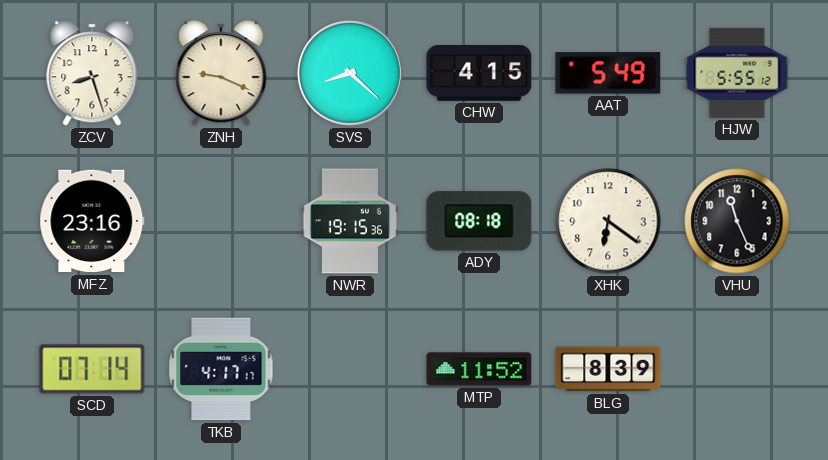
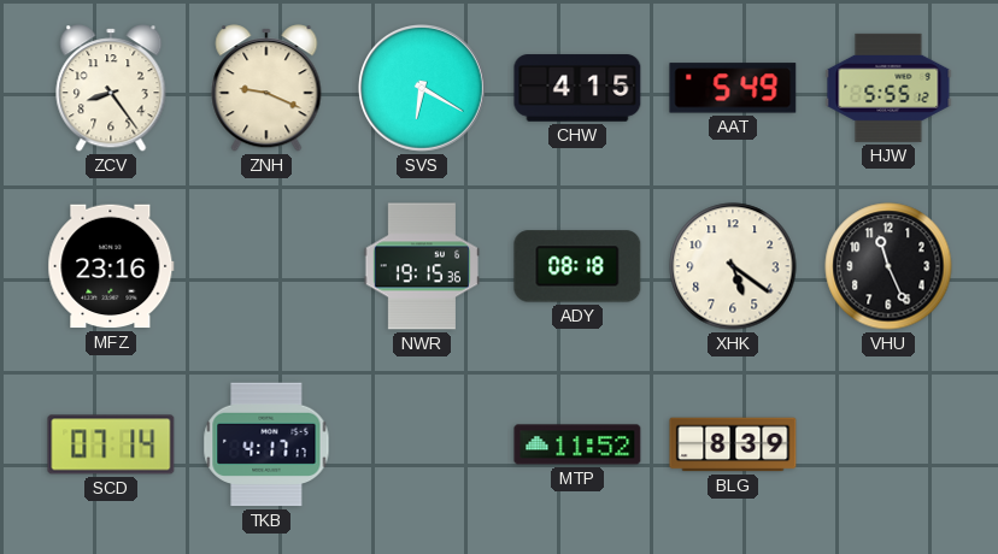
ZCV: 8:27 -> 8:24
SVS: 8:22 -> 6:20
XHK: 6:21 -> 5:21
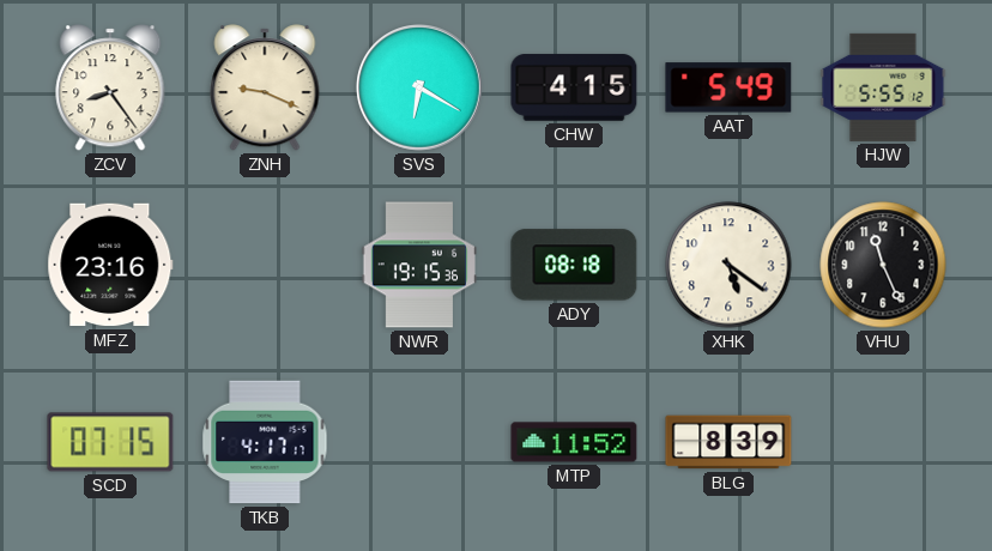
SCD: 07:14 -> 07:15
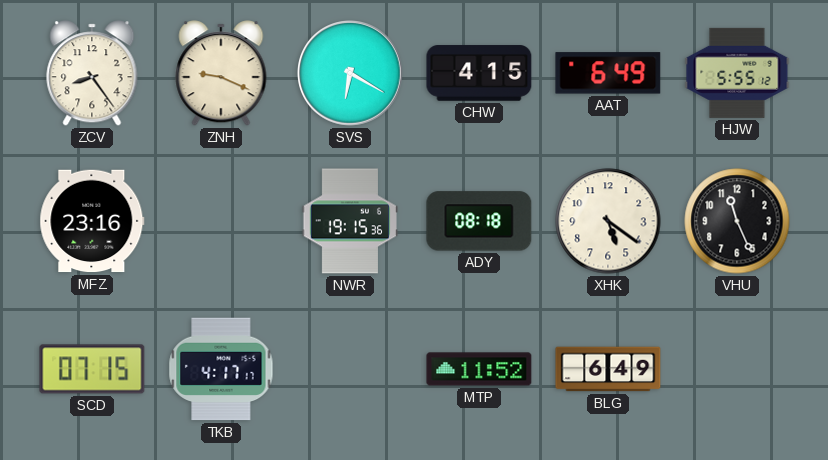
AAT: 5:49 -> 6:49
BLG: 8:39 -> 6:49
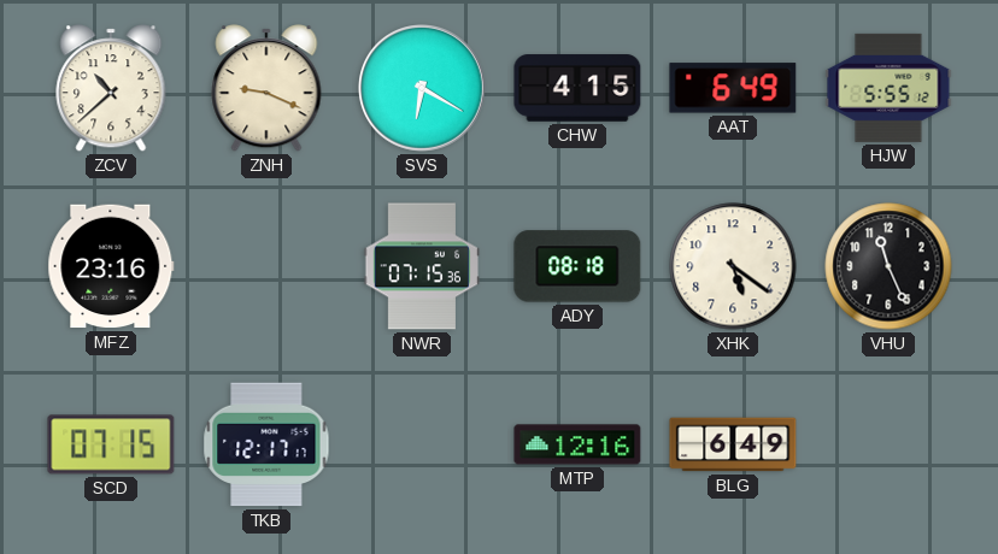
ZCV: 8:24 -> 10:38
NWR: 19:15 -> 07:15
TKB: 4:17 -> 12:17
MTP: 11:52 -> 12:16
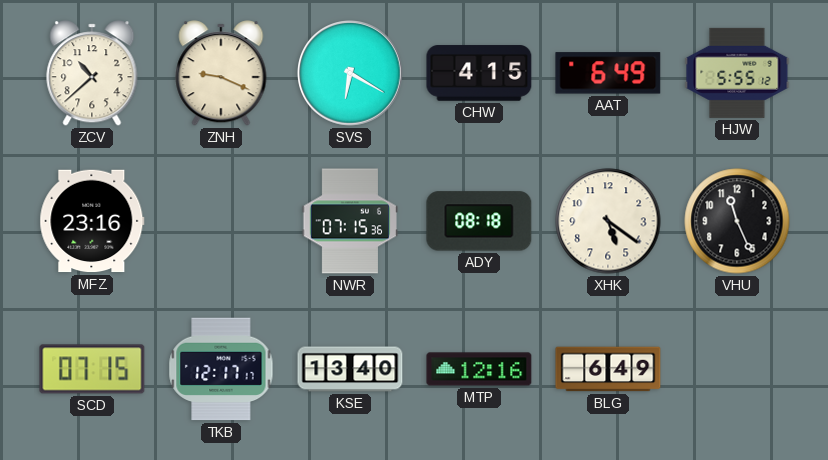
KSE: none -> 13:40
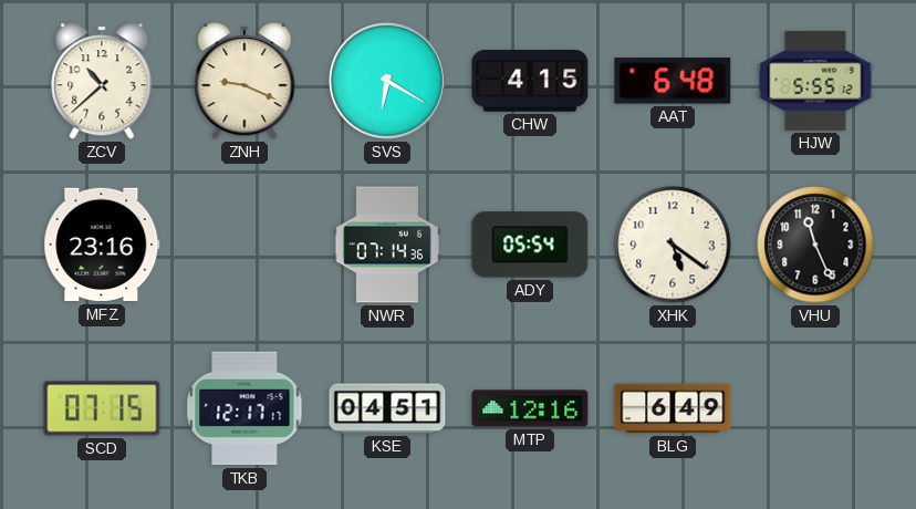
AAT: 6:49 -> 6:48
NWR: 07:15 -> 07:14
ADY: 08:18 -> 05:54
KSE: 13:40 -> 04:51
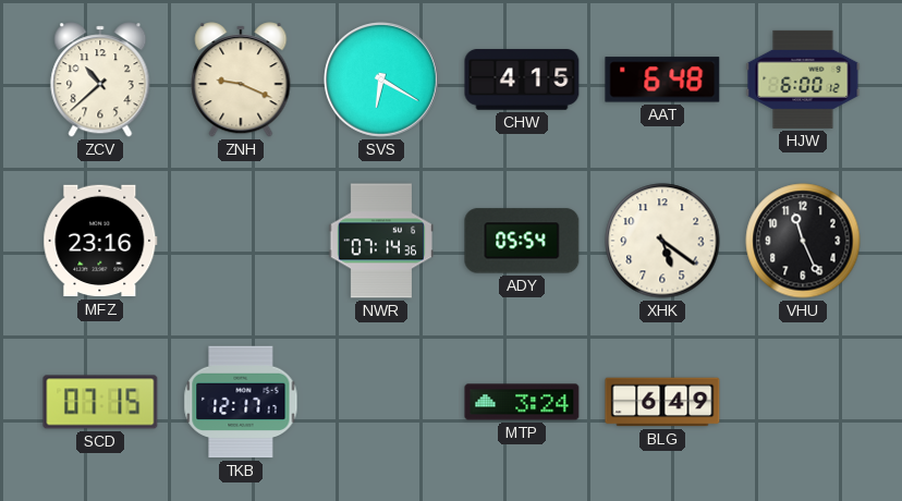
HJW: 5:55 -> 6:00
KSE: 04:51 -> none
MTP: 12:16 -> 3:24
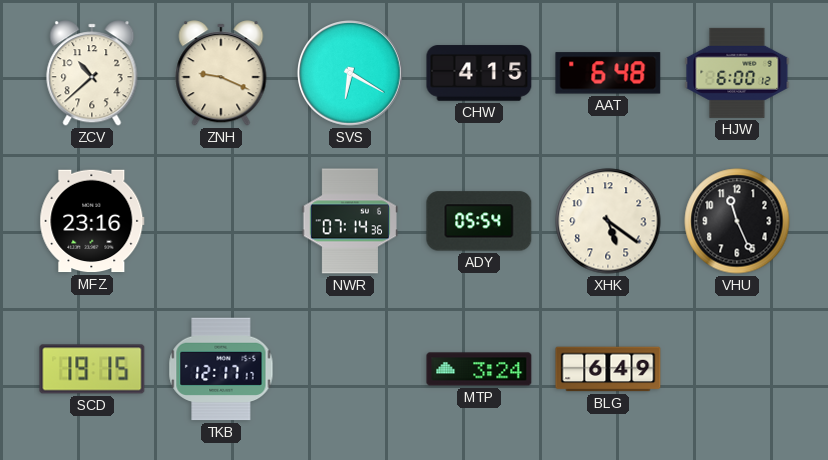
SCD: 07:15 -> 19:15
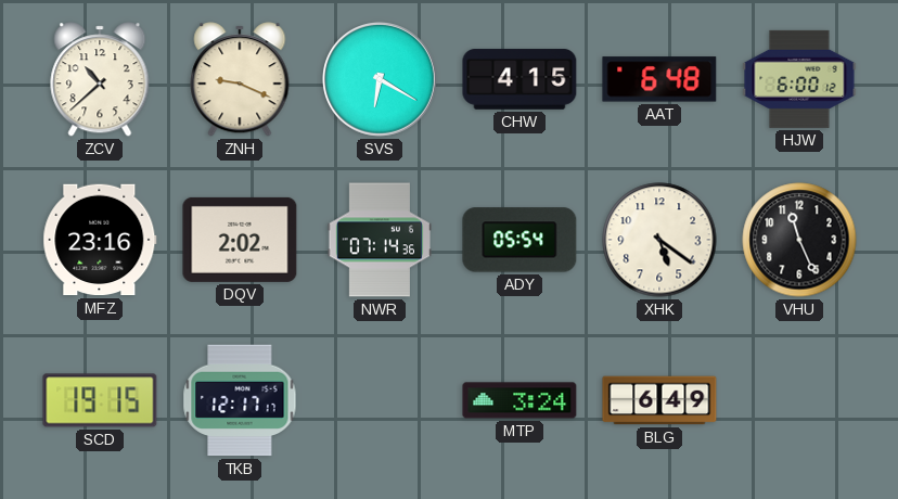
DQV: none -> 2:02
